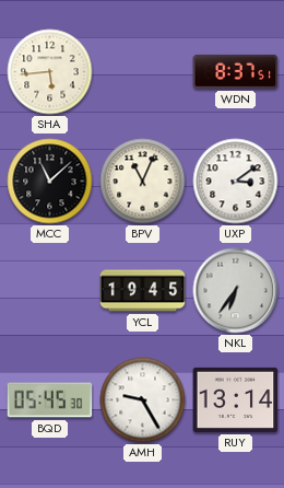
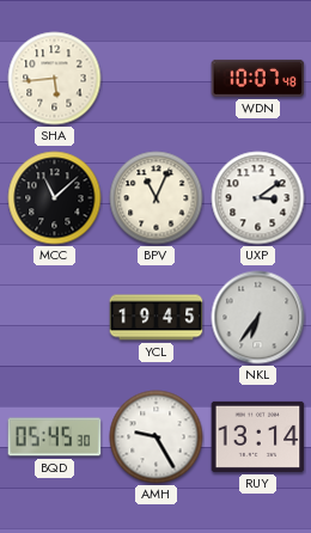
WDN: 8:37 -> 10:07
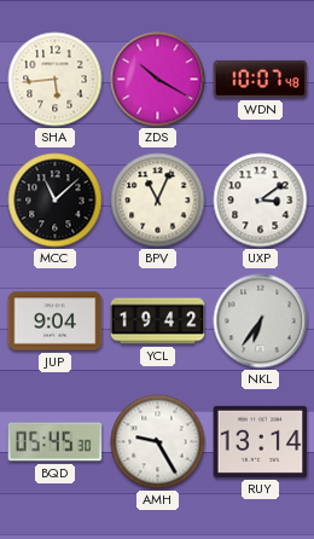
ZDS: none -> 10:20
JUP: none -> 9:04
YCL: 19:45 -> 19:42
